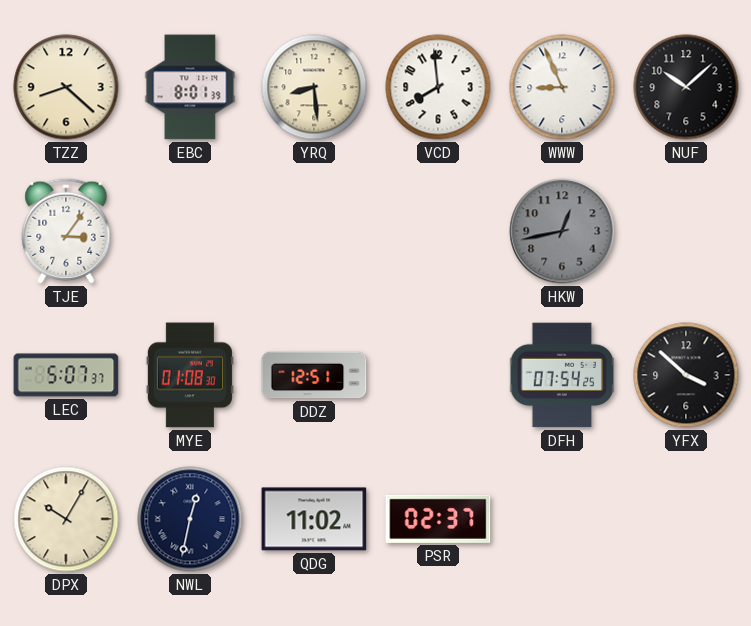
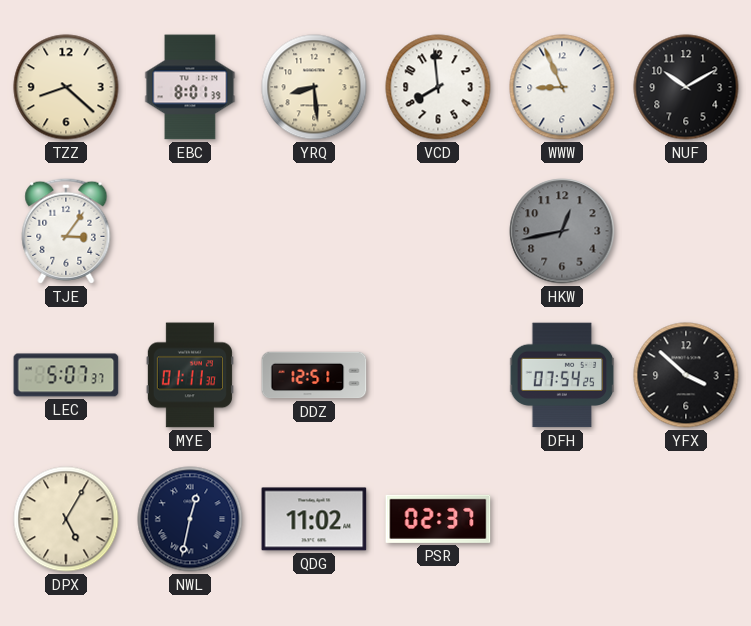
NUF: 10:08 -> 10:10
MYE: 01:08 -> 01:11
DPX: 10:05 -> 5:05
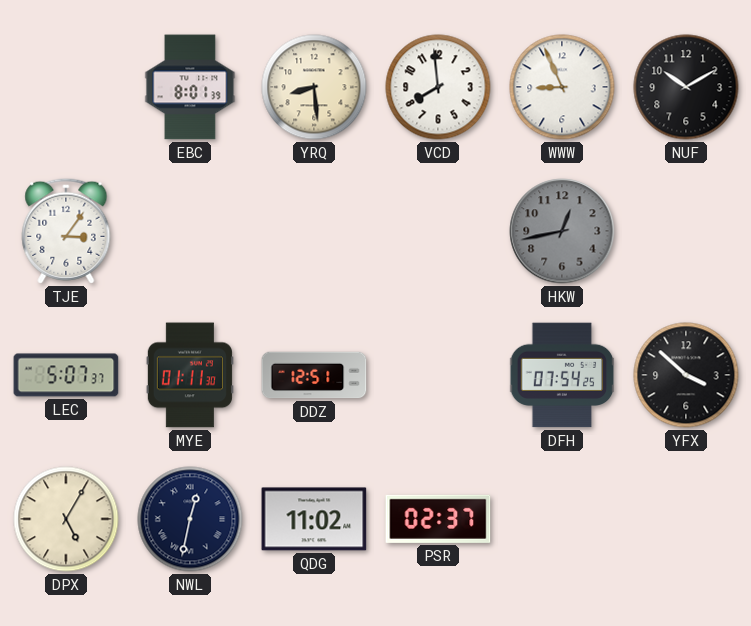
TZZ: 8:22 -> none
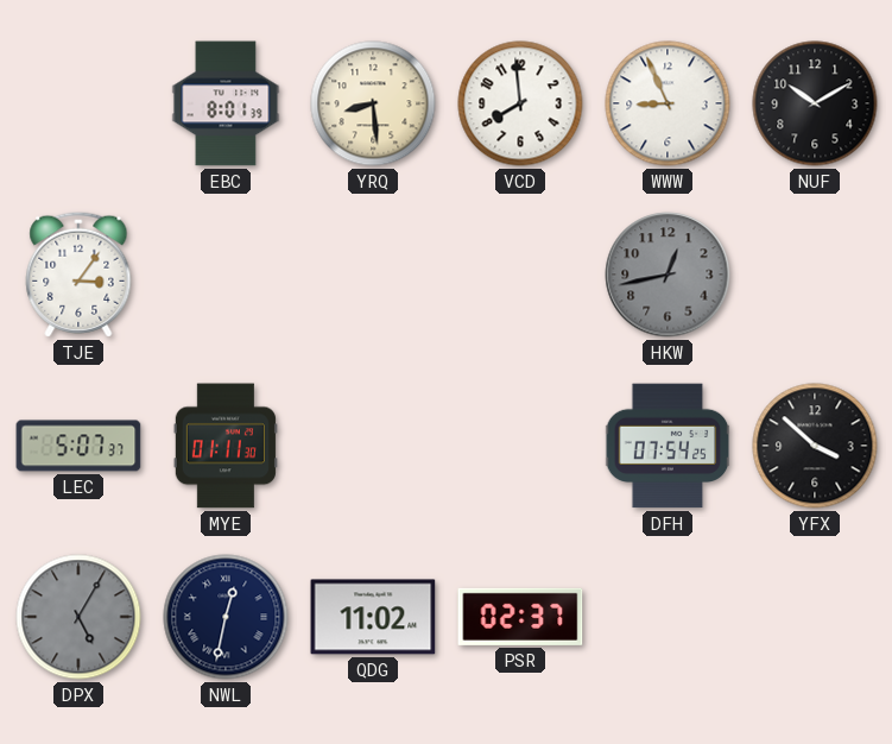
DDZ: 12:51 -> none
DPX dial: cream -> grey
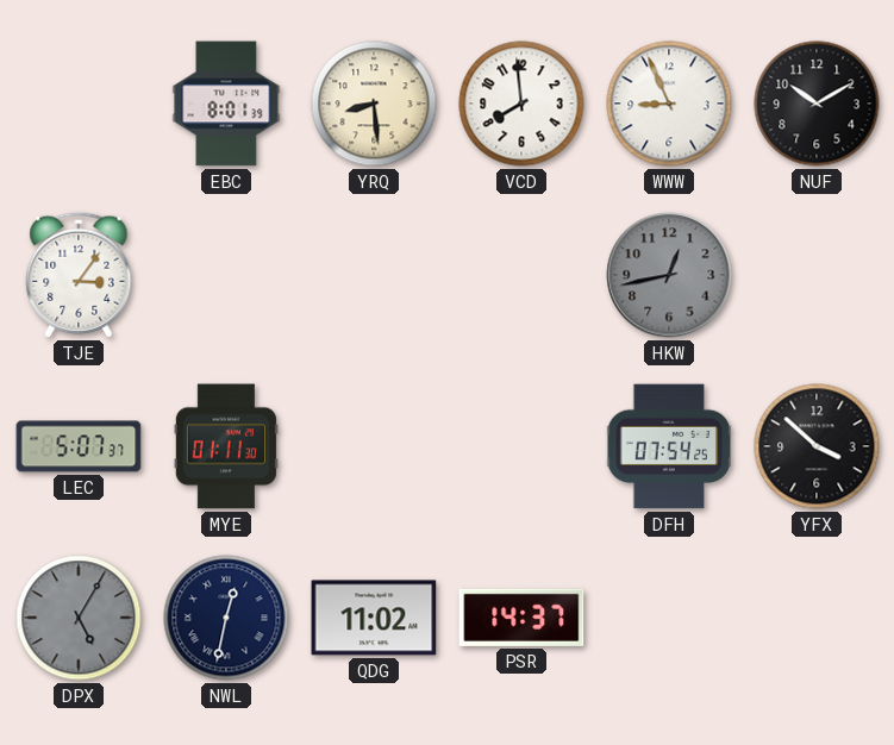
PSR: 02:37 -> 14:37
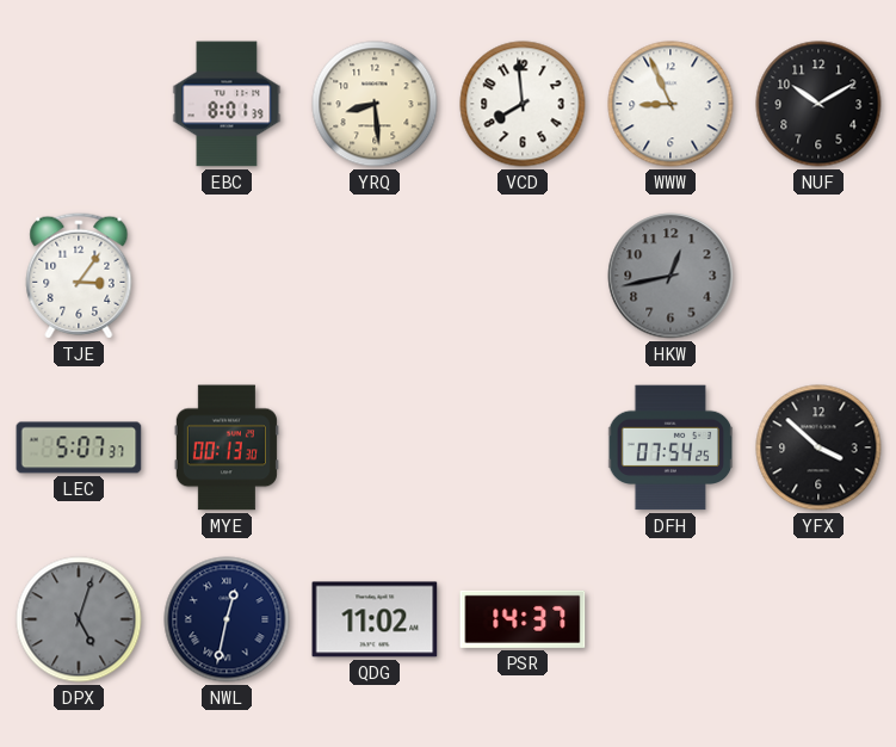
MYE: 01:11 -> 00:13
DPX: 5:05 -> 5:03
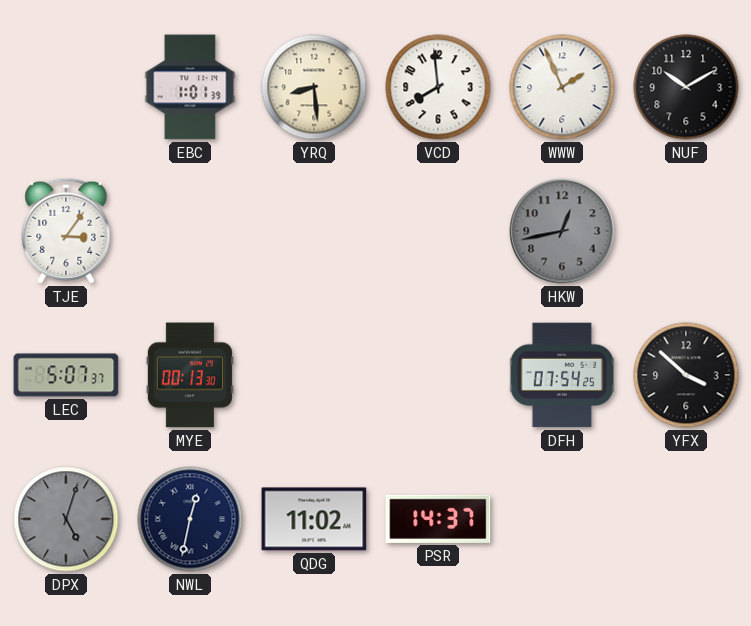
EBC: 8:01 -> 1:01
WWW: 8:56 -> 1:56
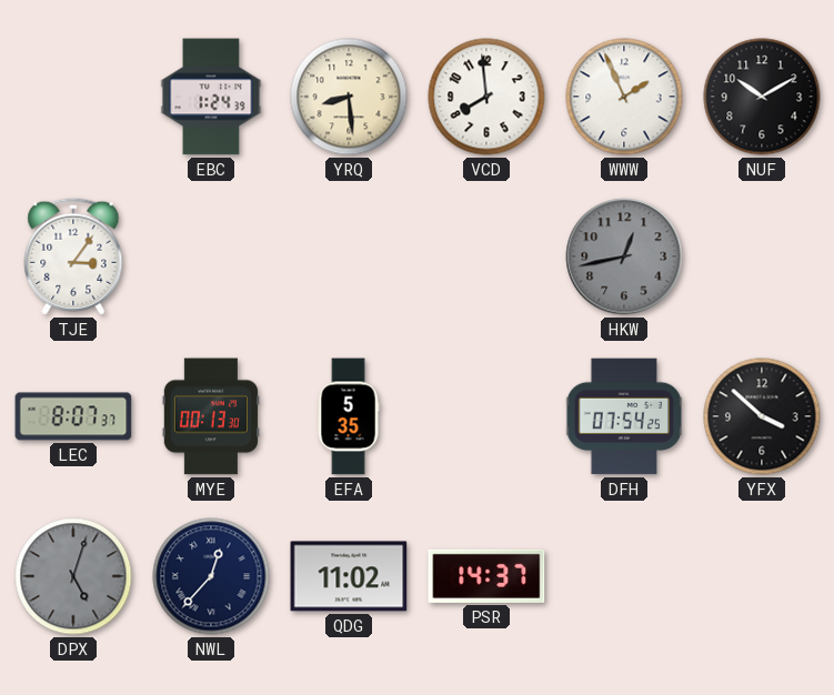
EBC: 1:01 -> 1:24
LEC: 5:07 -> 8:07
EFA: none -> 5:35
NWL: 12:32 -> 12:37
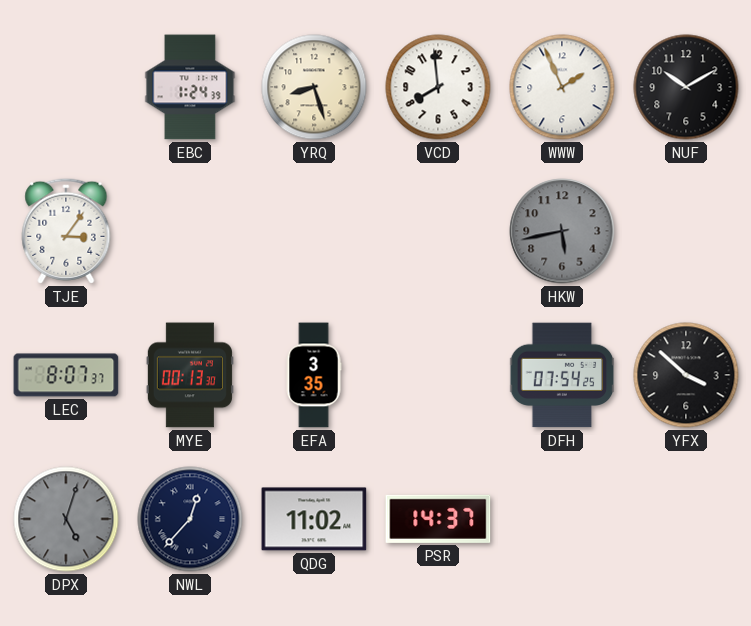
YRQ: 8:29 -> 8:27
HKW: 12:43 -> 5:43
EFA: 5:35 -> 3:35
